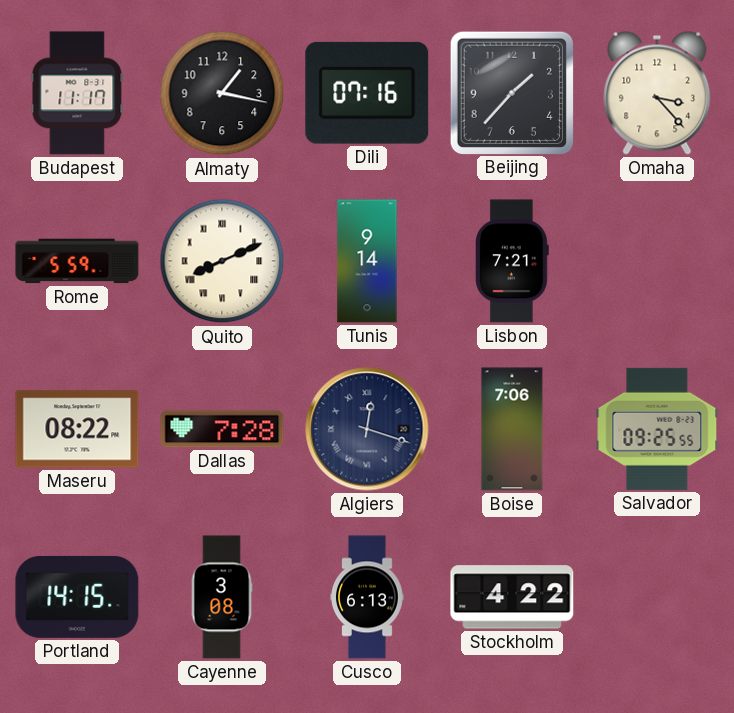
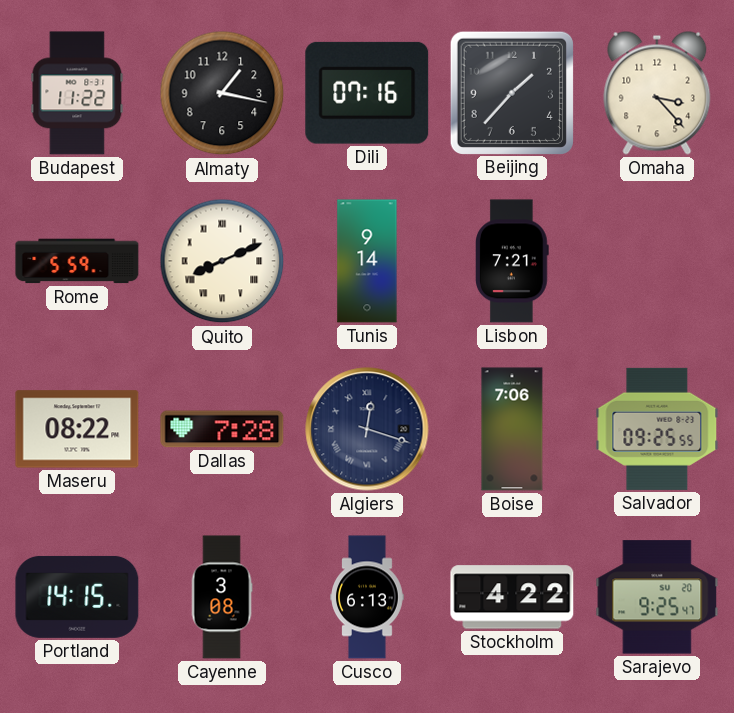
Budapest: 11:17 -> 11:22
Sarajevo: none -> 9:25
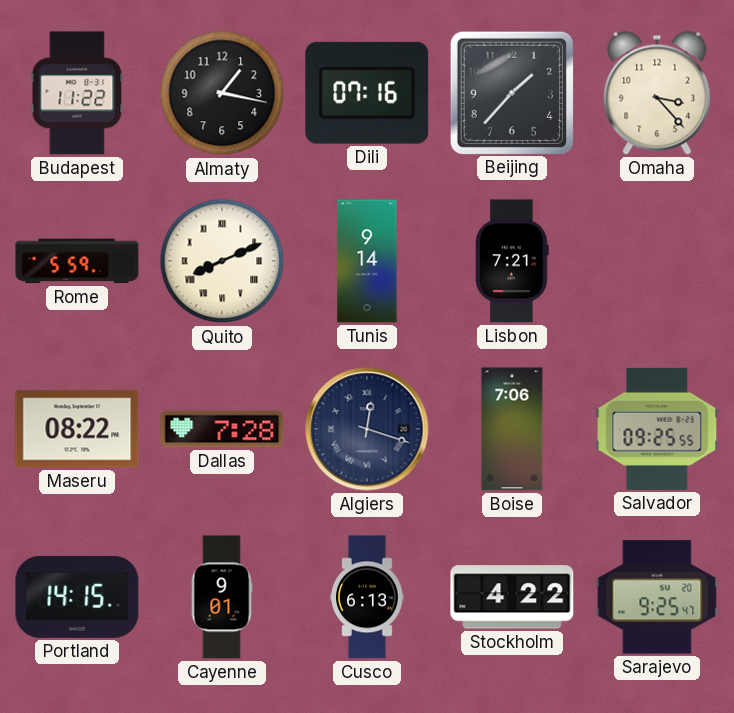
Cayenne: 3:08 -> 9:01
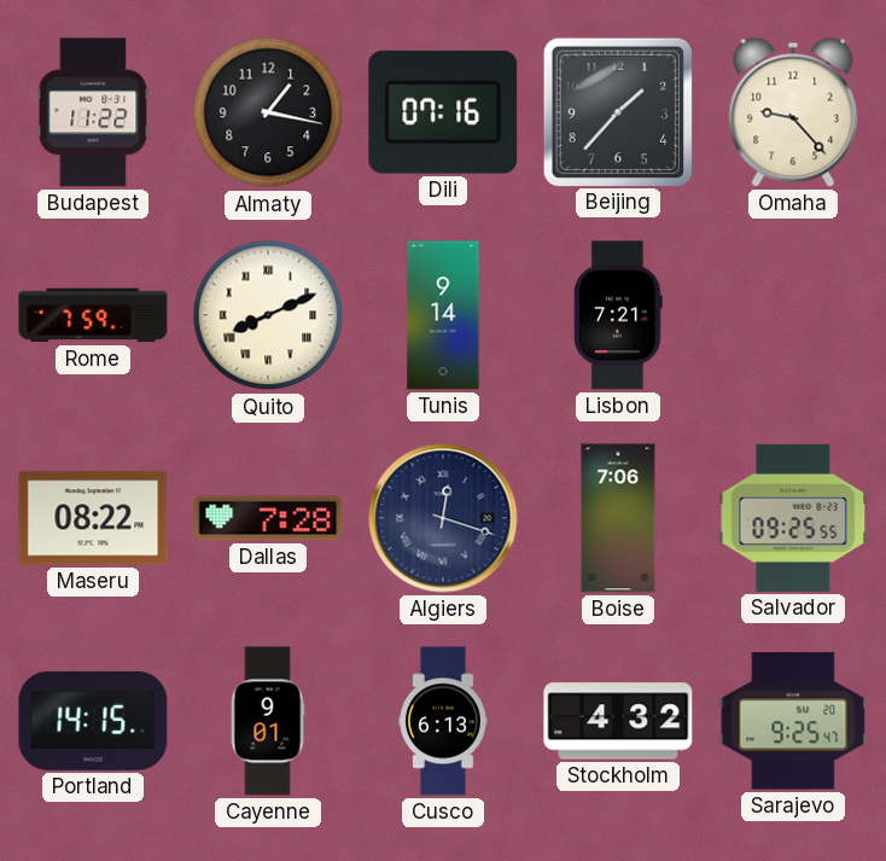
Omaha: 3:23 -> 9:23
Rome: 5:59 -> 7:59
Stockholm: 4:22 -> 4:32
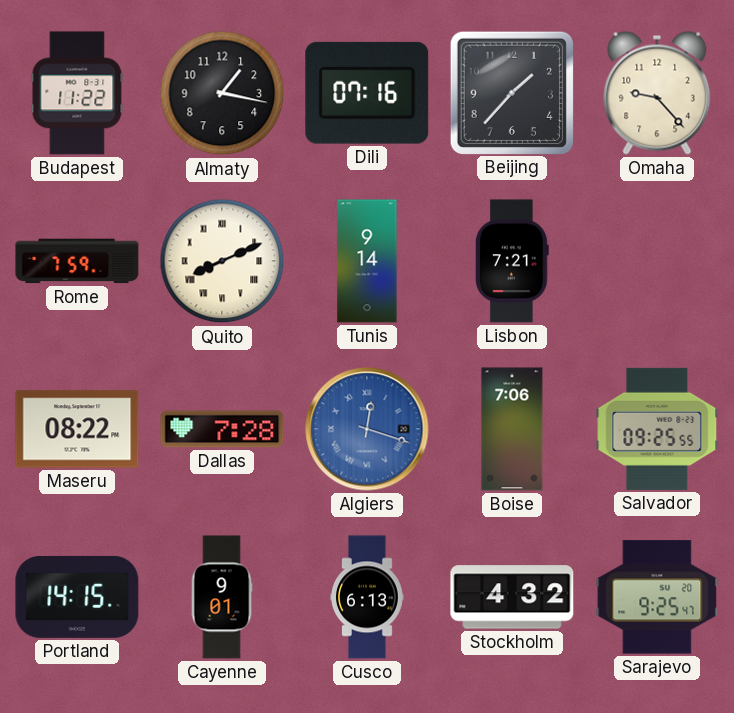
Algiers dial: navy -> blue
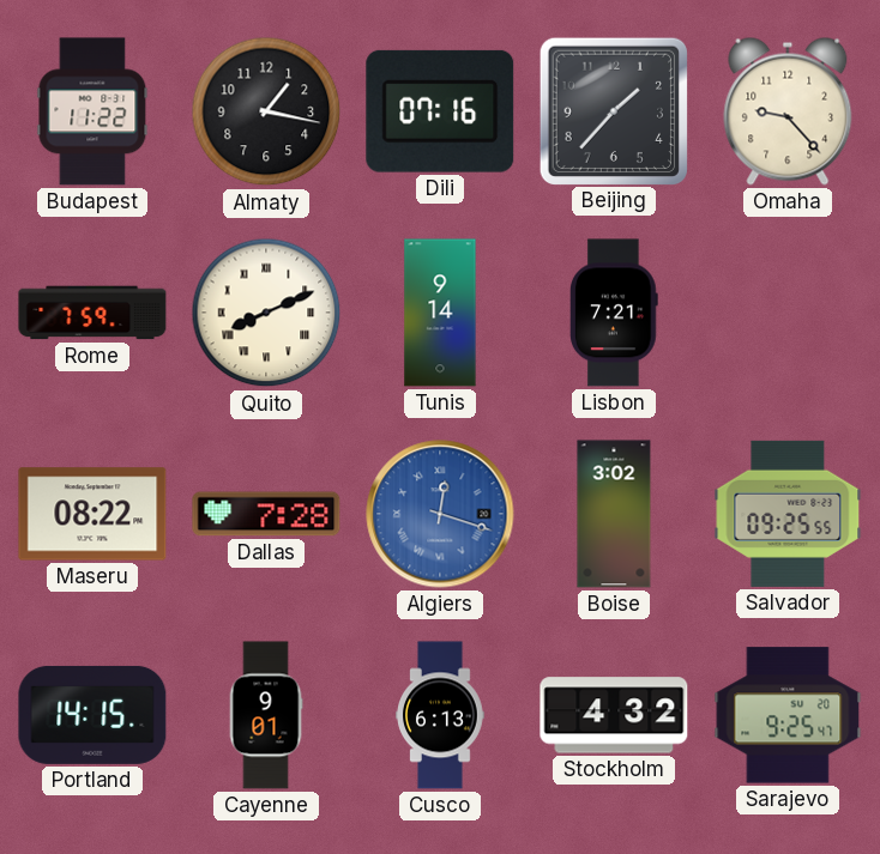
Boise: 7:06 -> 3:02
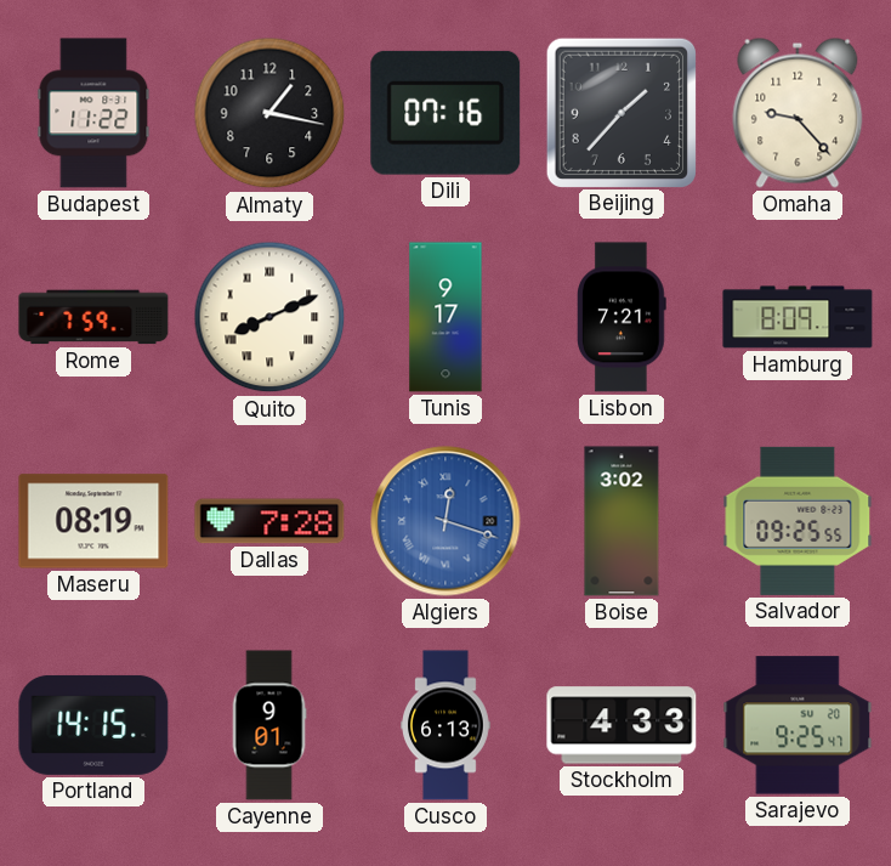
Tunis: 9:14 -> 9:17
Hamburg: none -> 8:09
Maseru: 08:22 -> 08:19
Stockholm: 4:32 -> 4:33
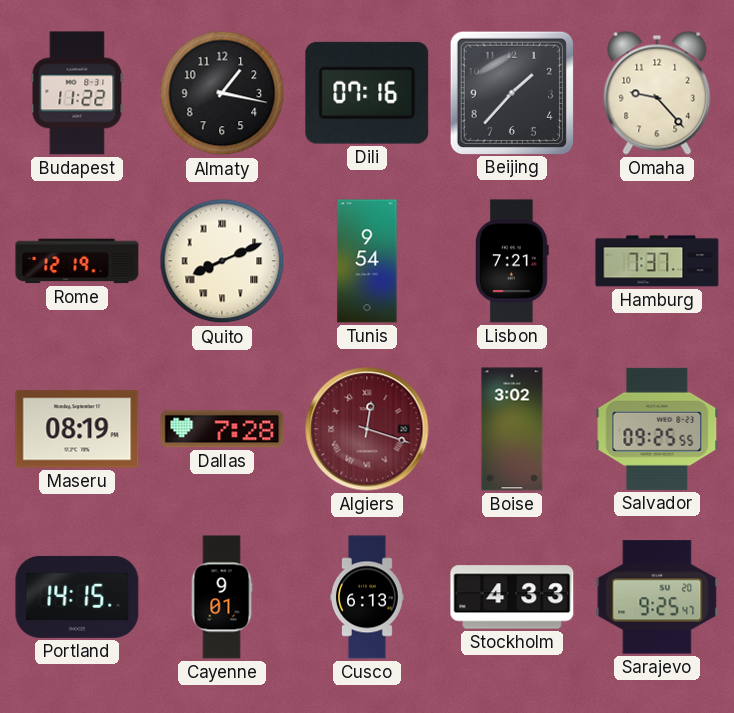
Rome: 7:59 -> 12:19
Tunis: 9:17 -> 9:54
Hamburg: 8:09 -> 7:37
Algiers dial: blue -> burgundy
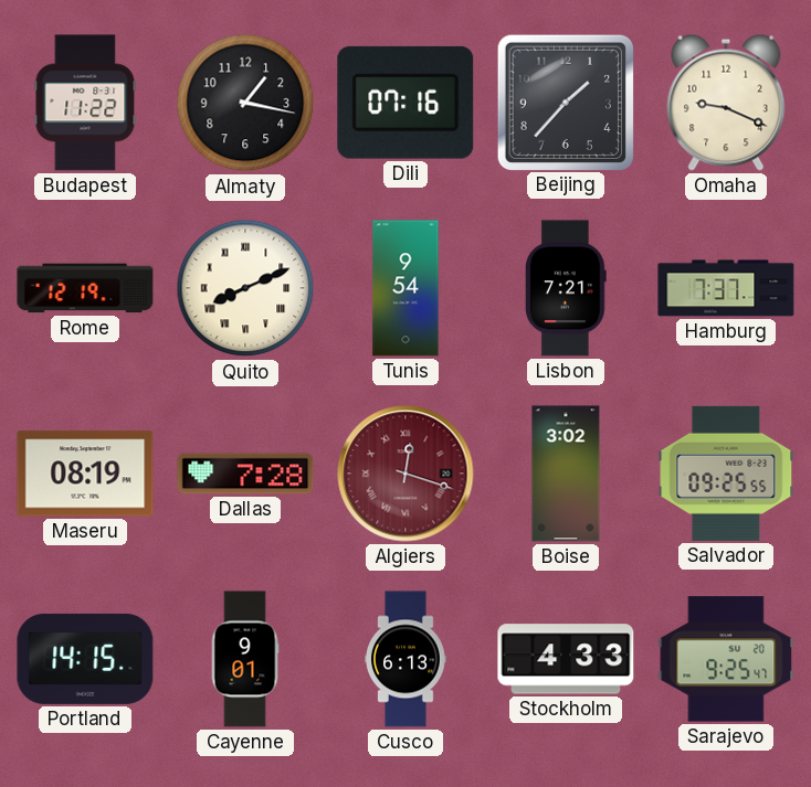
Omaha: 9:23 -> 9:19
